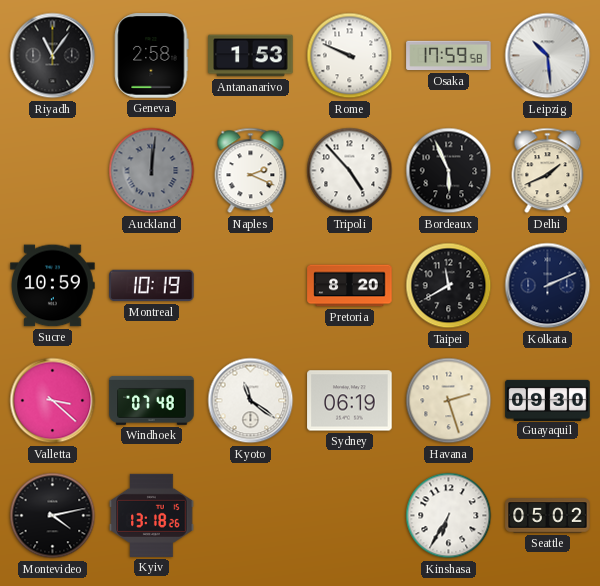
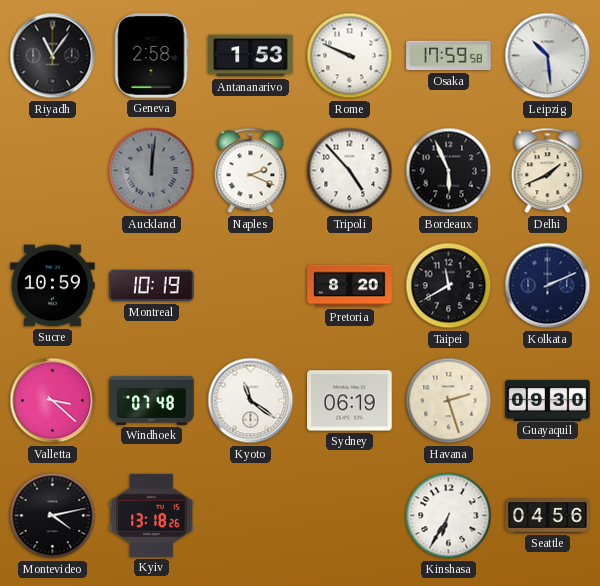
Seattle: 05:02 -> 04:56
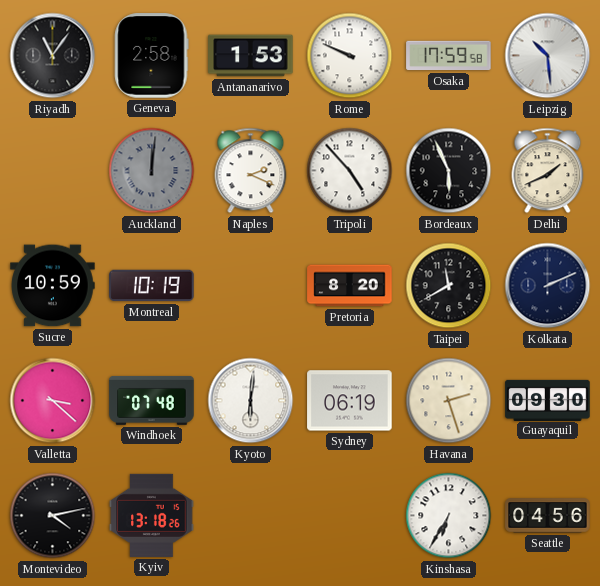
Kyoto: 11:21 -> 6:01
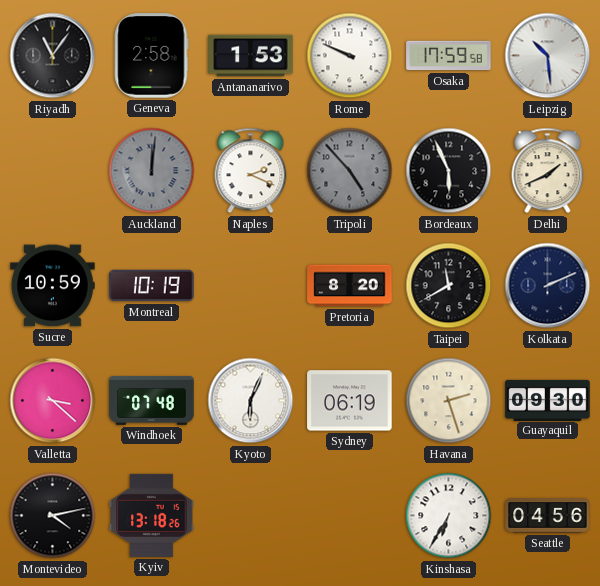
Tripoli dial: white -> grey
Kyoto: 6:01 -> 6:04
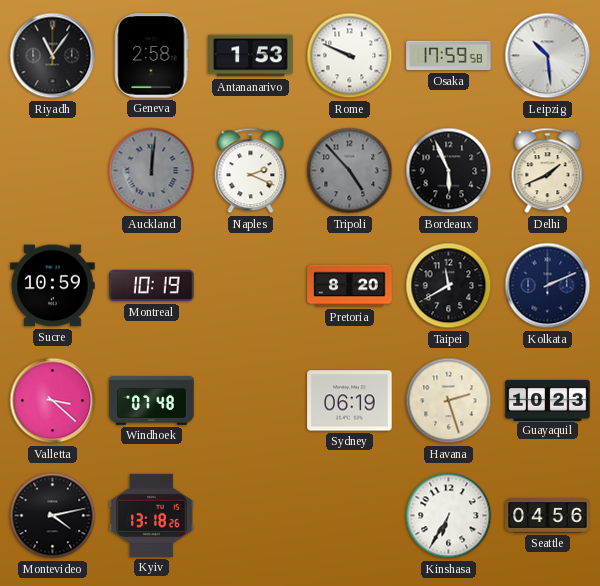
Kyoto: 6:04 -> none
Guayaquil: 09:30 -> 10:23
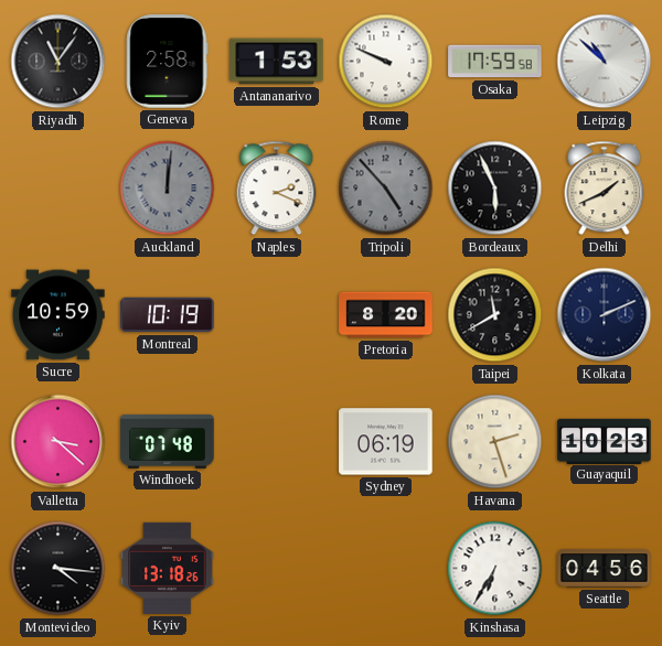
Leipzig: 10:29 -> 10:52
Montevideo: 4:13 -> 4:16
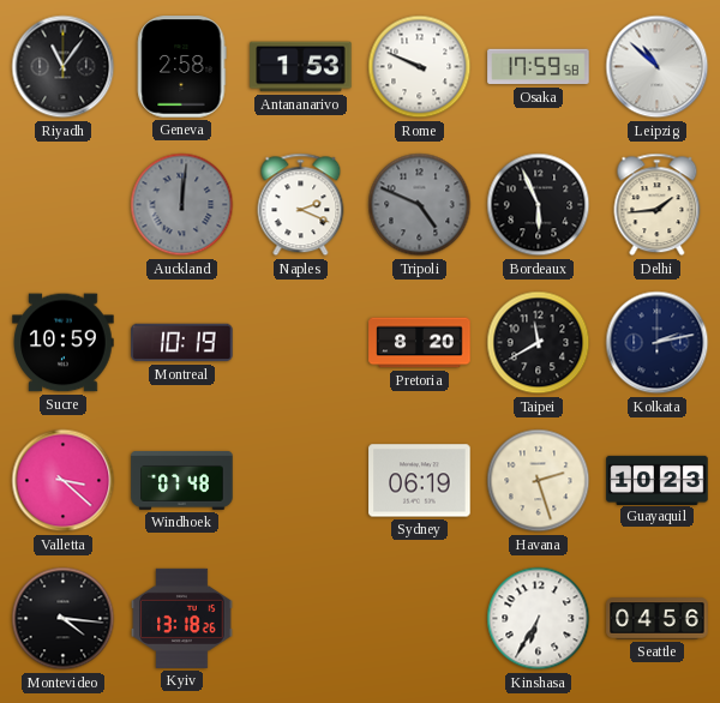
Tripoli: 4:53 -> 4:49
Delhi: 1:41 -> 1:44
Kolkata: 2:11 -> 2:13
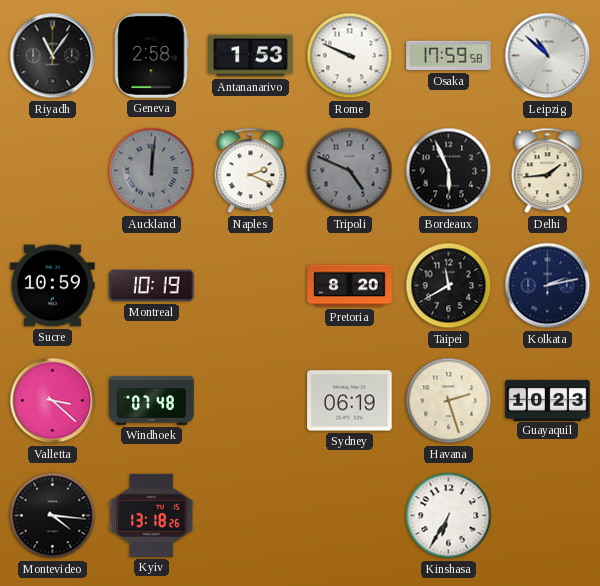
Seattle: 04:56 -> none
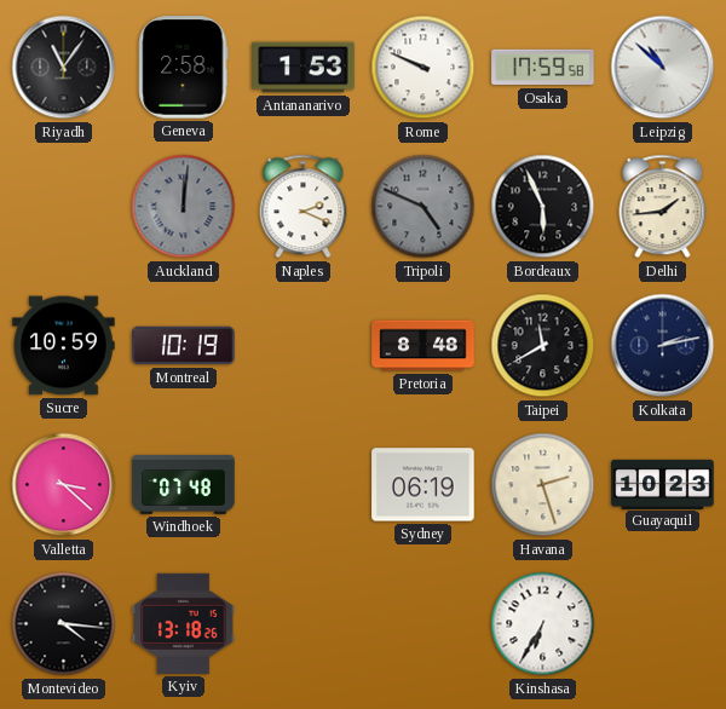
Pretoria: 8:20 -> 8:48
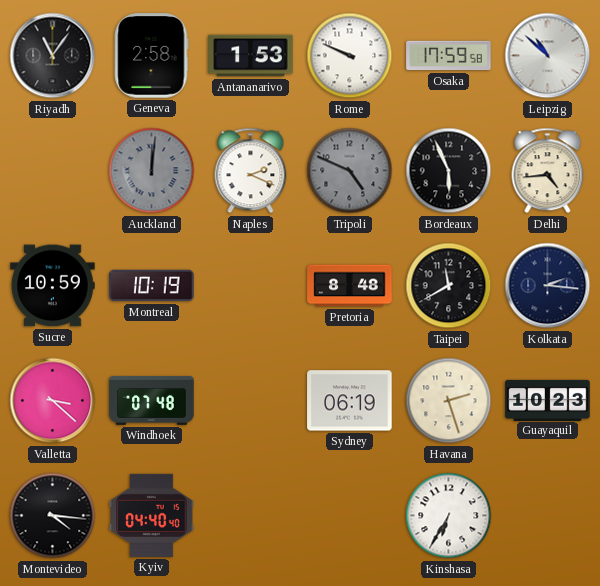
Delhi: 1:44 -> 4:44
Kolkata: 2:13 -> 2:16
Kyiv: 13:18 -> 04:40
